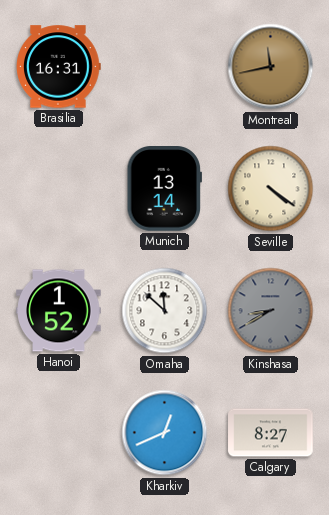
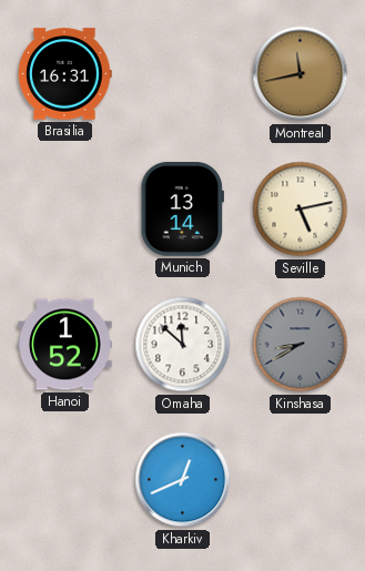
Seville: 4:21 -> 5:13
Calgary: 8:27 -> none
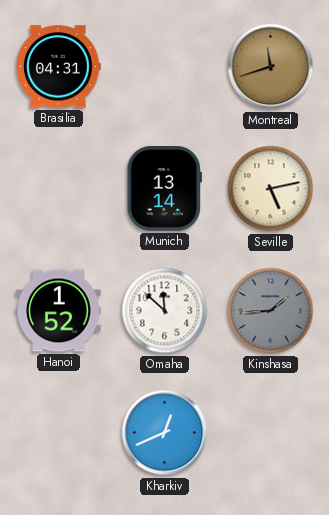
Brasilia: 16:31 -> 04:31
Montreal: 11:43 -> 11:42
Kinshasa: 8:40 -> 1:44
